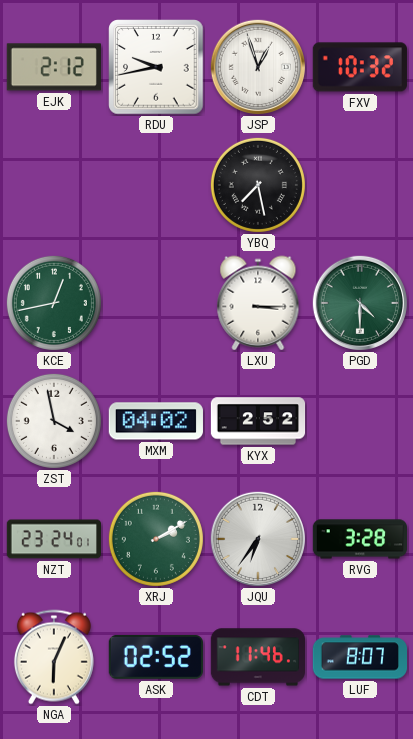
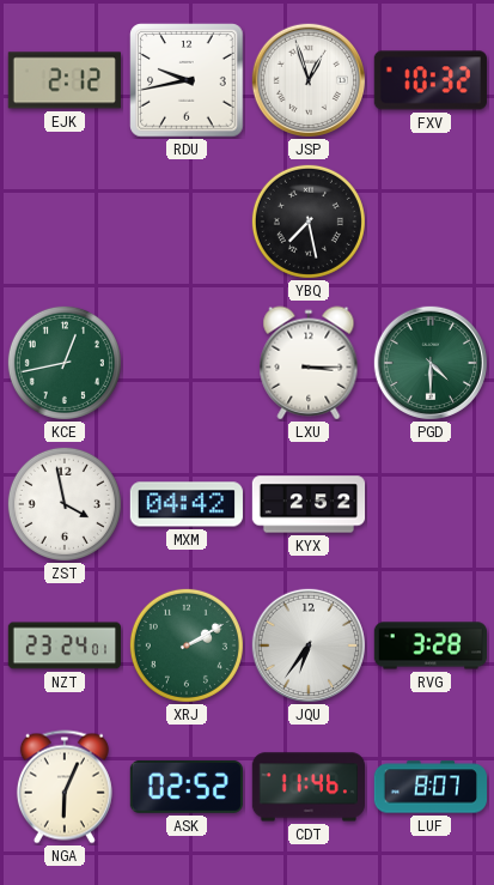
MXM: 04:02 -> 04:42
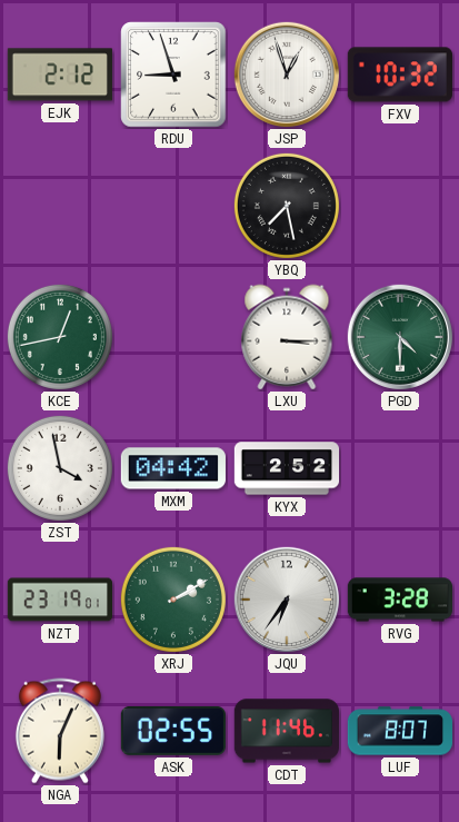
RDU: 9:43 -> 8:57
NZT: 23:24 -> 23:19
ASK: 02:52 -> 02:55
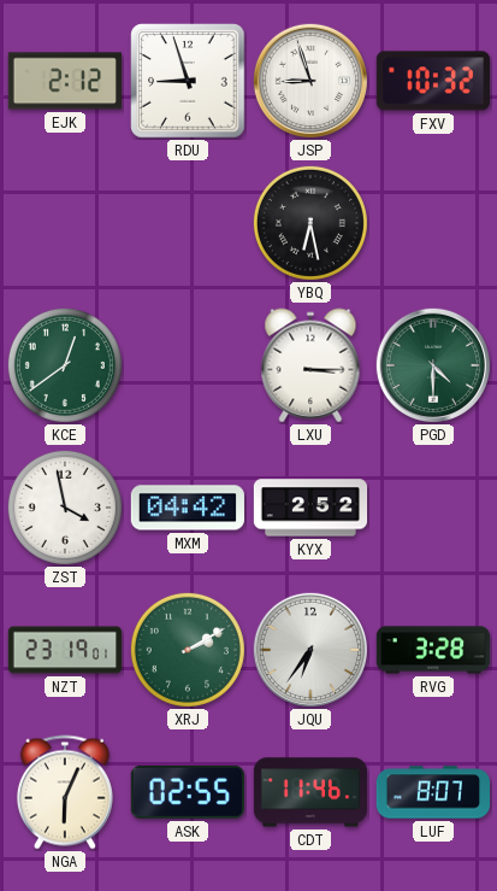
JSP: 12:57 -> 8:57
YBQ: 7:28 -> 6:28
KCE: 12:43 -> 12:39
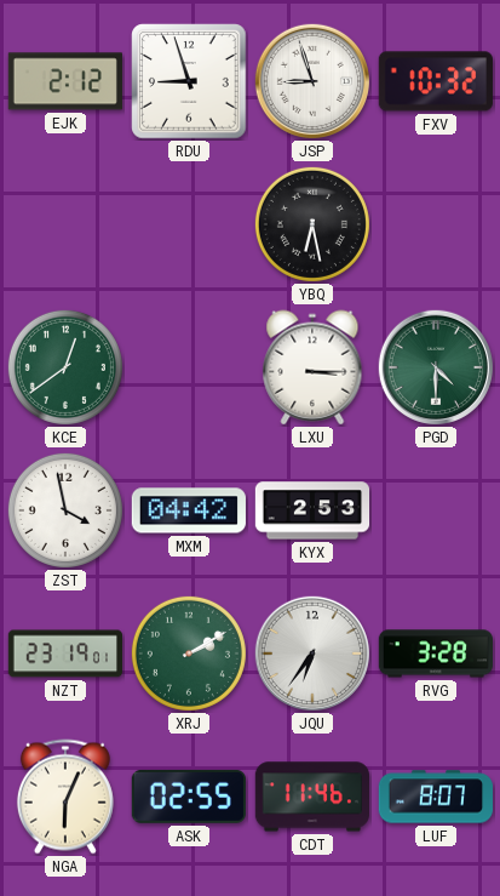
KYX: 2:52 -> 2:53
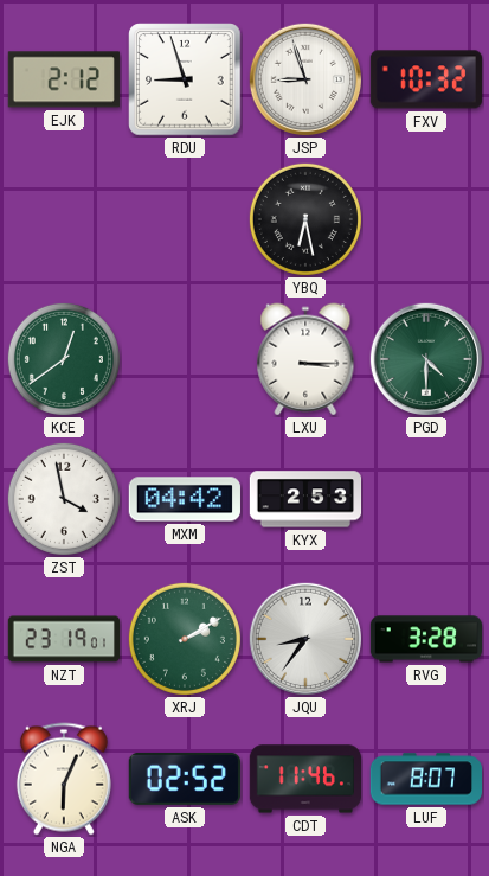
JQU: 6:36 -> 8:36
ASK: 02:55 -> 02:52
